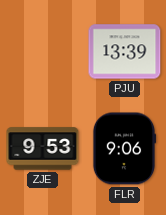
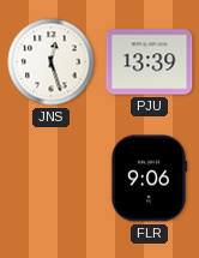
JNS: none -> 12:27
ZJE: 9:53 -> none
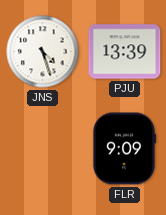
JNS: 12:27 -> 4:27
FLR: 9:06 -> 9:09
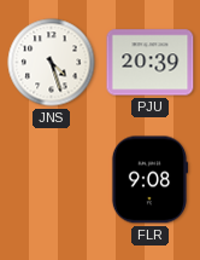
PJU: 13:39 -> 20:39
FLR: 9:09 -> 9:08
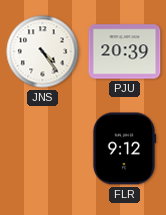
JNS: 4:27 -> 4:24
FLR: 9:08 -> 9:12
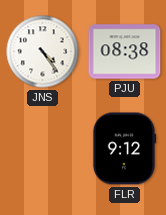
PJU: 20:39 -> 08:38
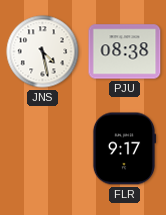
JNS: 4:24 -> 4:28
FLR: 9:12 -> 9:17
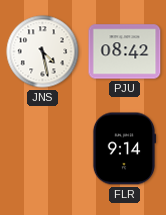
PJU: 08:38 -> 08:42
FLR: 9:17 -> 9:14
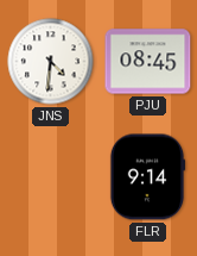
JNS: 4:28 -> 4:31
PJU: 08:42 -> 08:45
